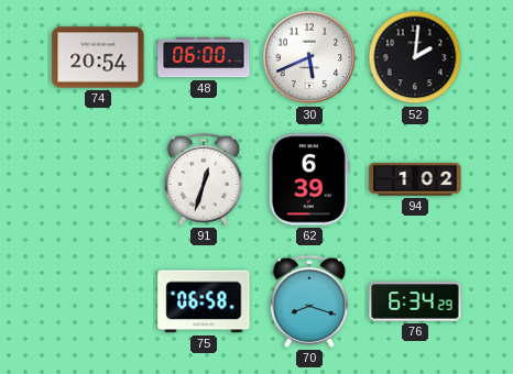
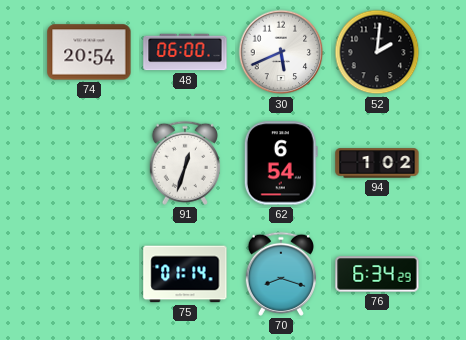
62: 6:39 -> 6:54
75: 06:58 -> 01:14
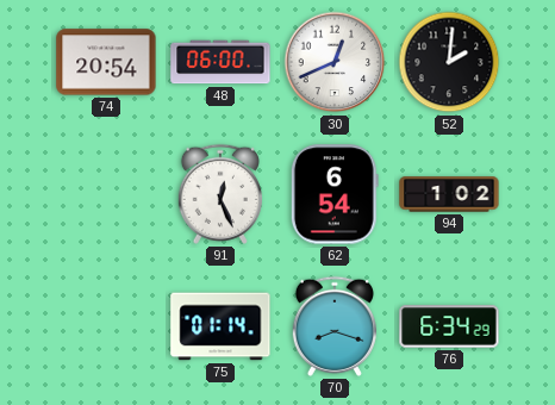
30: 5:41 -> 12:41
91: 12:33 -> 12:26
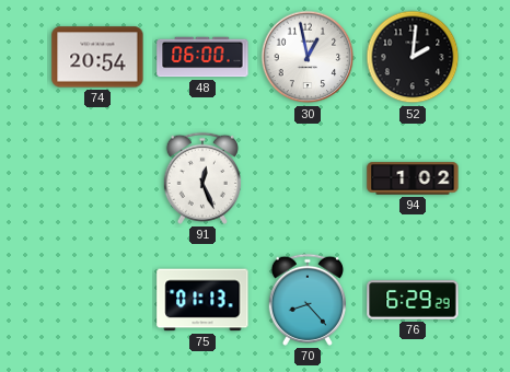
30: 12:41 -> 12:58
62: 6:54 -> none
75: 01:14 -> 01:13
70: 8:18 -> 8:23
76: 6:34 -> 6:29
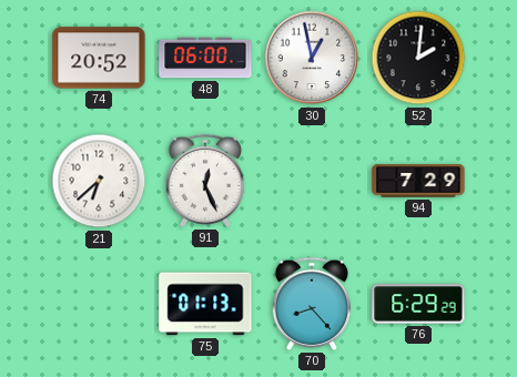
74: 20:54 -> 20:52
21: none -> 6:38
94: 1:02 -> 7:29
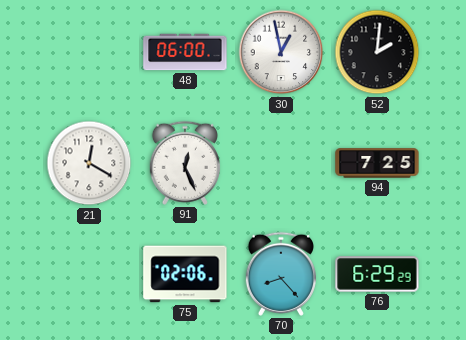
74: 20:52 -> none
21: 6:38 -> 12:20
94: 7:29 -> 7:25
75: 01:13 -> 02:06
